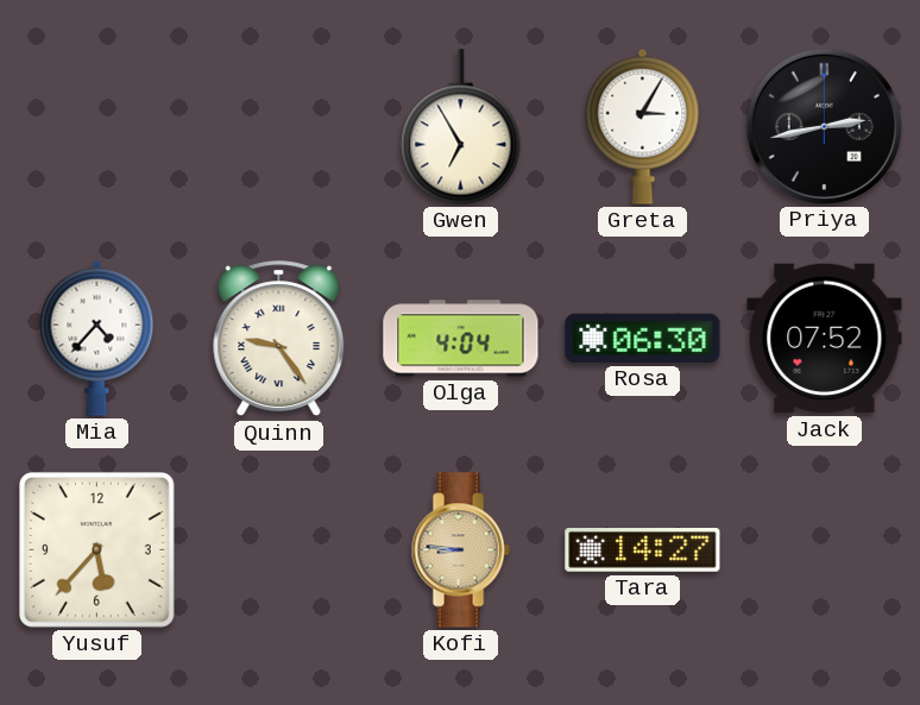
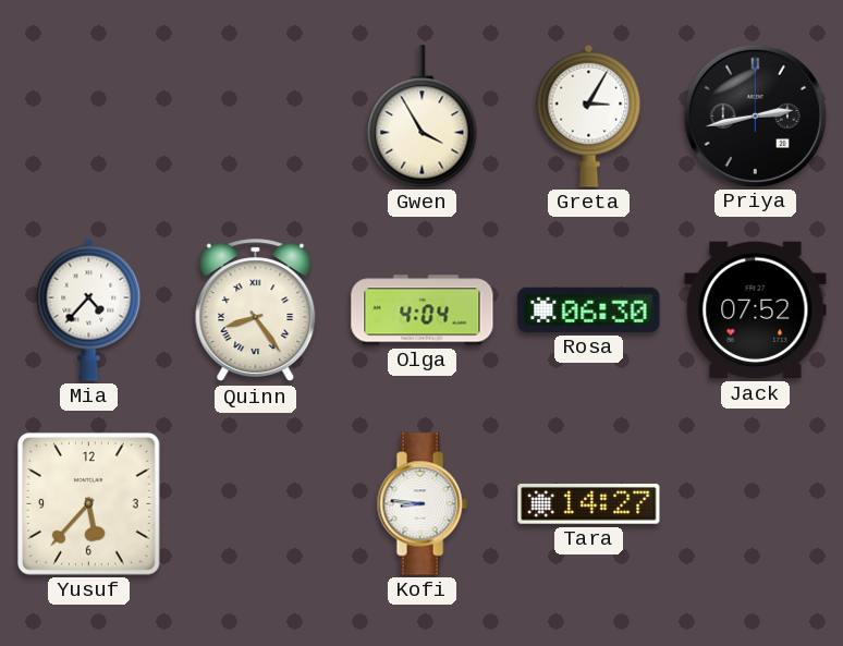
Gwen: 6:55 -> 3:55
Quinn: 9:24 -> 8:24
Kofi dial: champagne -> white
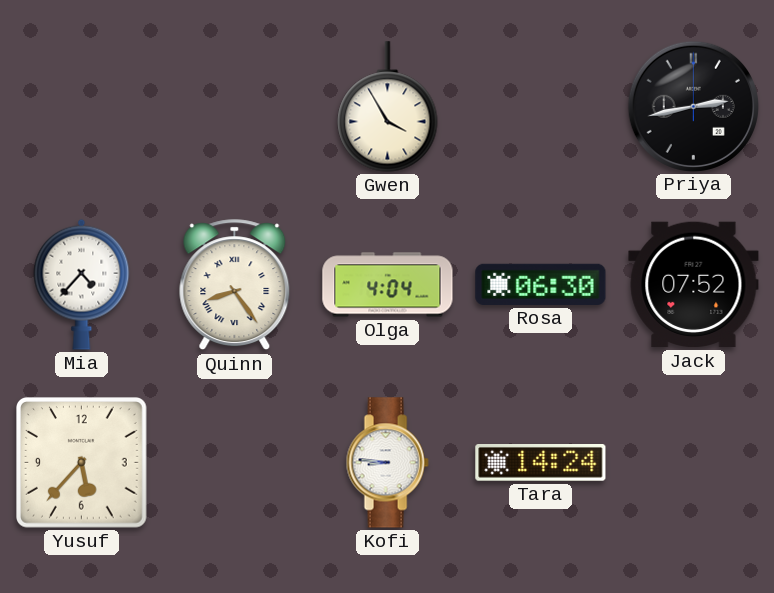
Greta: 3:05 -> none
Tara: 14:27 -> 14:24
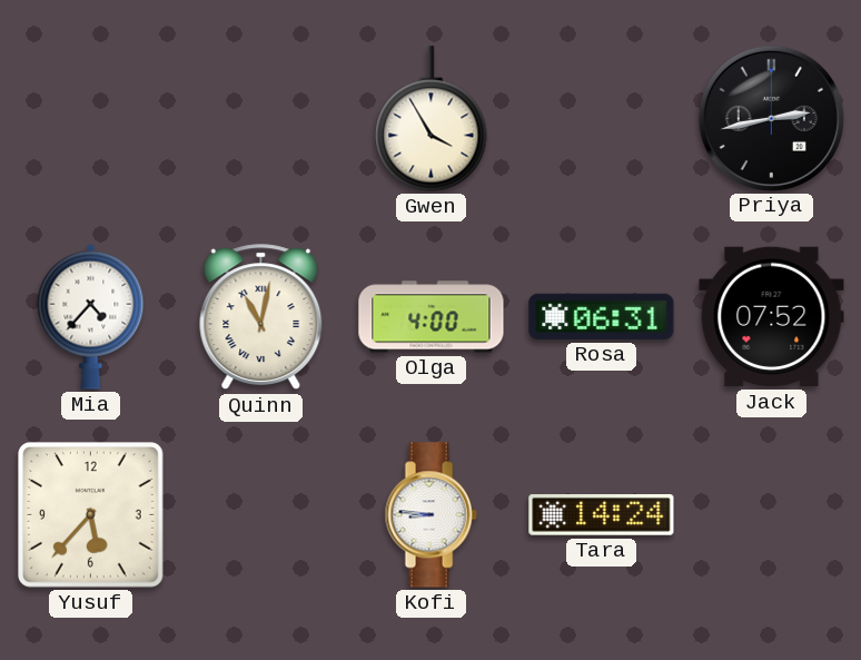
Quinn: 8:24 -> 11:02
Olga: 4:04 -> 4:00
Rosa: 06:30 -> 06:31
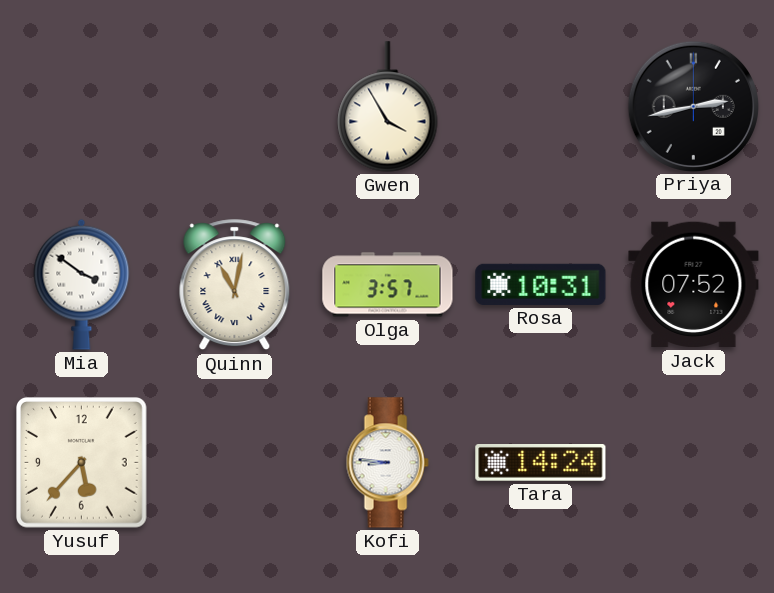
Mia: 4:37 -> 3:51
Olga: 4:00 -> 3:57
Rosa: 06:31 -> 10:31
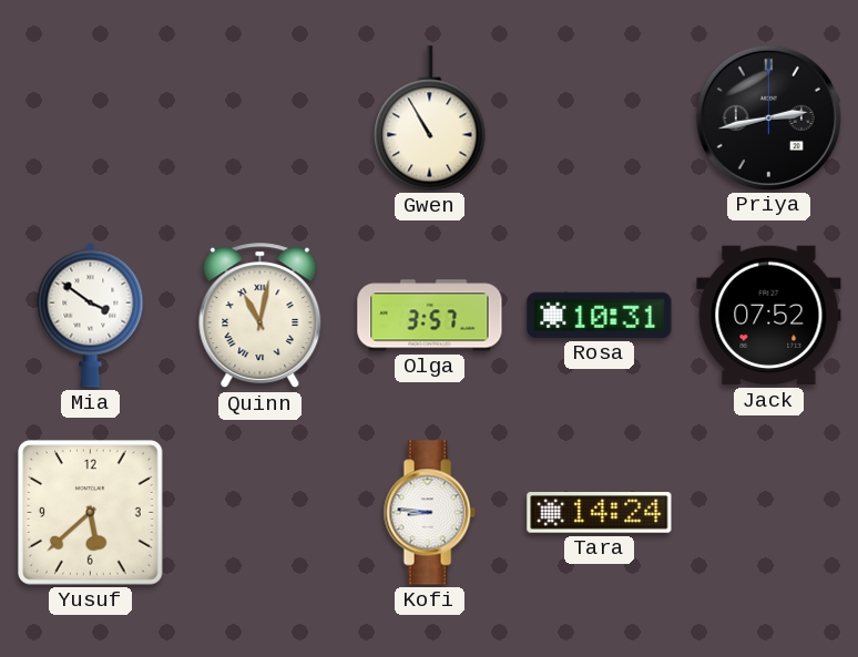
Gwen: 3:55 -> 10:55
Yusuf: 5:37 -> 5:38
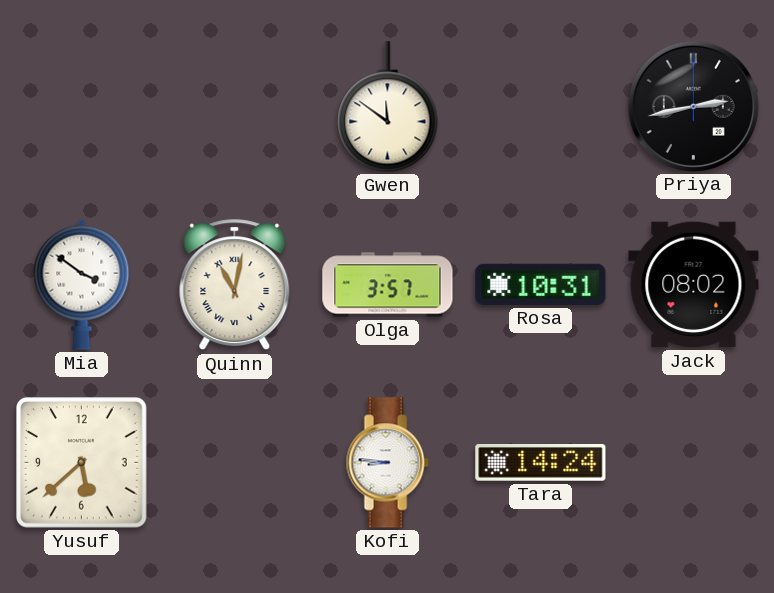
Gwen: 10:55 -> 11:51
Jack: 07:52 -> 08:02
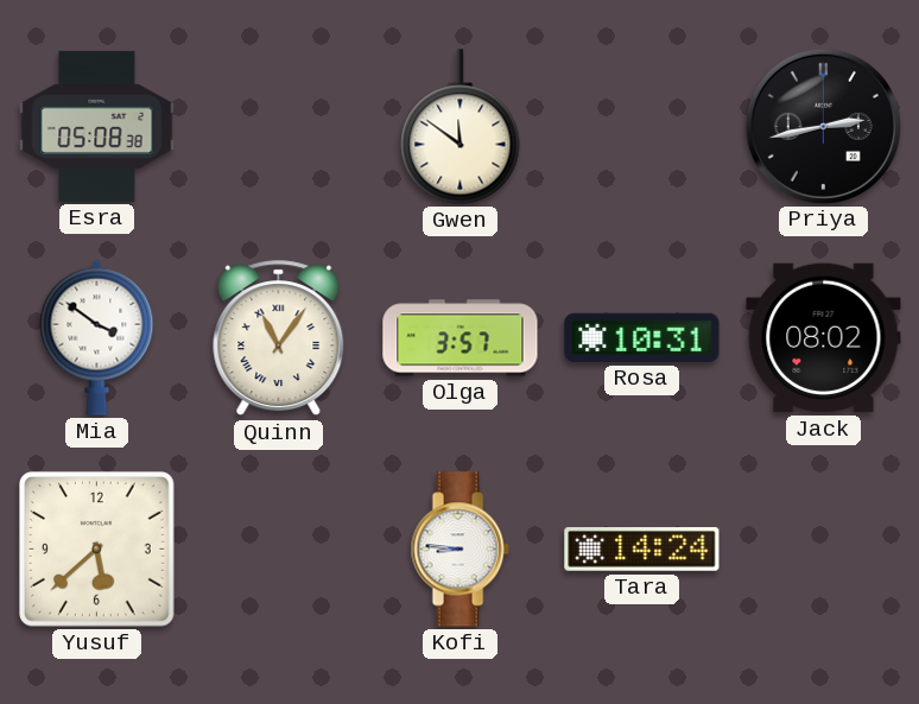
Esra: none -> 05:08
Quinn: 11:02 -> 11:06
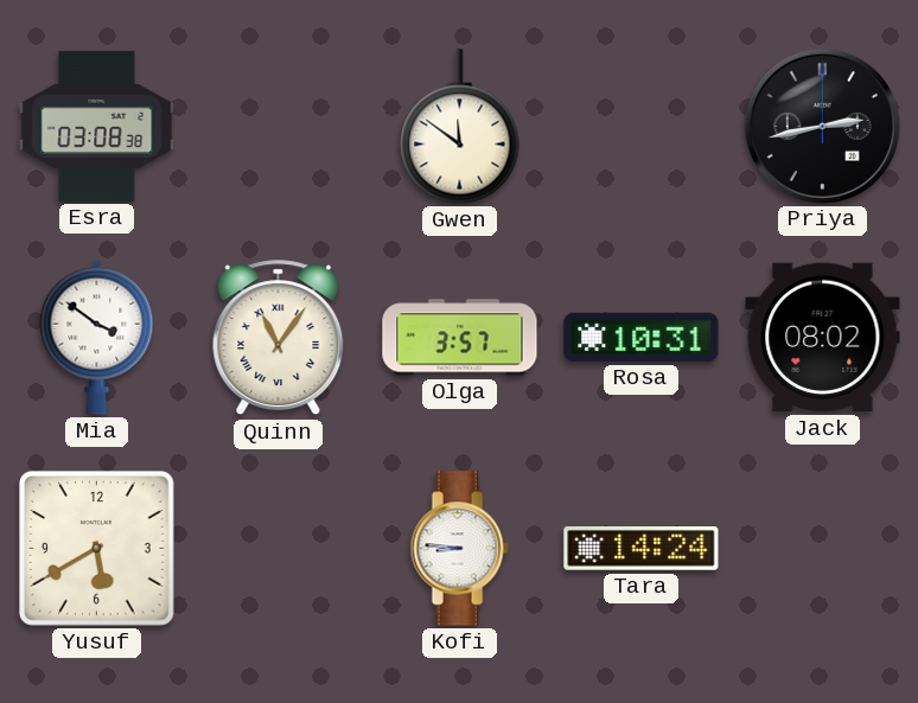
Esra: 05:08 -> 03:08
Yusuf: 5:38 -> 5:40
